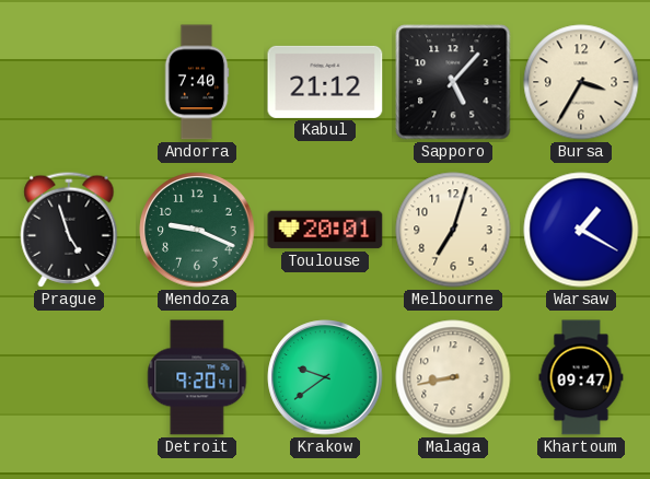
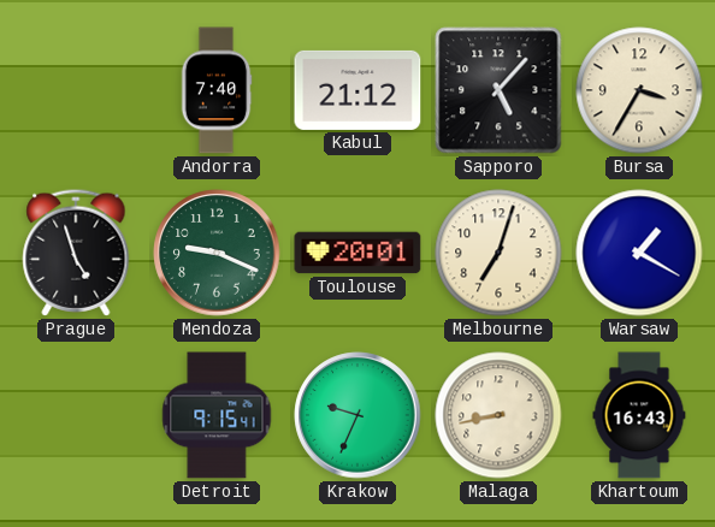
Detroit: 9:20 -> 9:15
Krakow: 9:39 -> 9:34
Khartoum: 09:47 -> 16:43
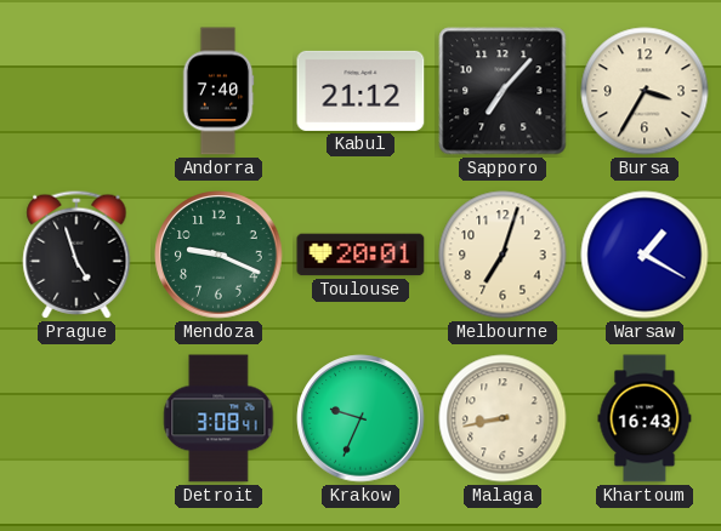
Sapporo: 5:07 -> 7:07
Detroit: 9:15 -> 3:08
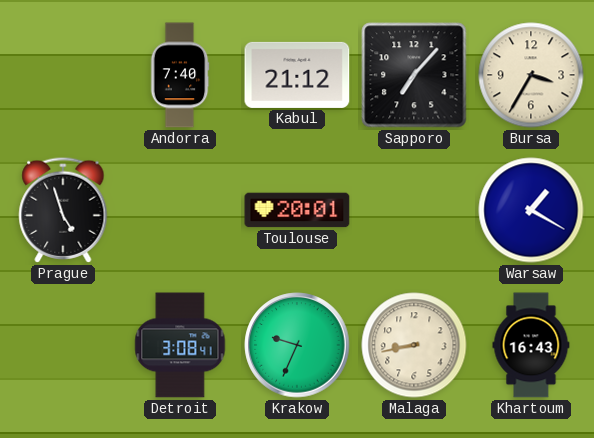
Mendoza: 9:19 -> none
Melbourne: 7:03 -> none
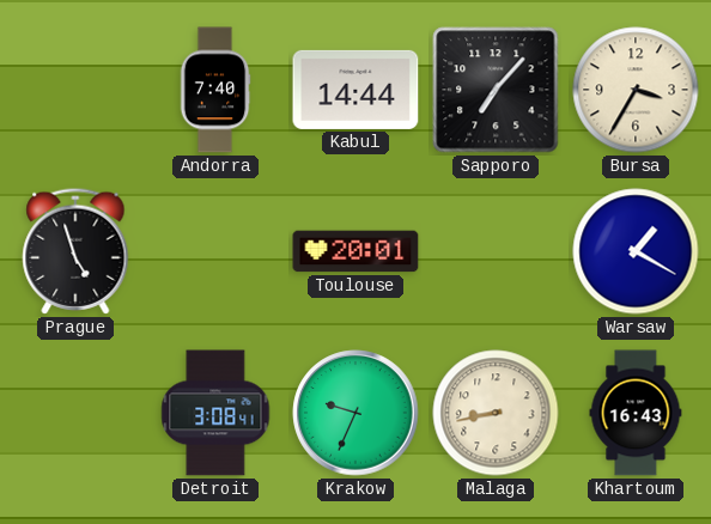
Kabul: 21:12 -> 14:44
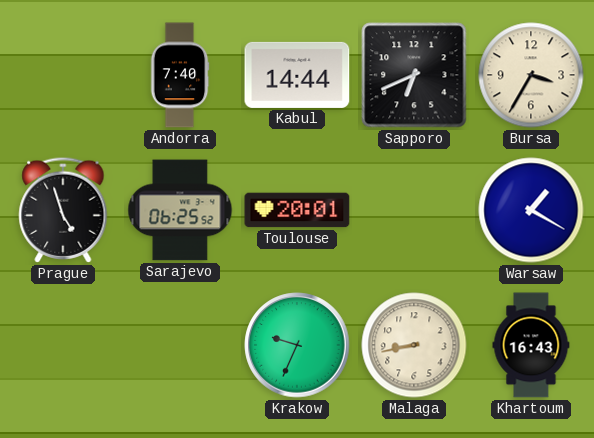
Sapporo: 7:07 -> 6:41
Sarajevo: none -> 06:25
Detroit: 3:08 -> none
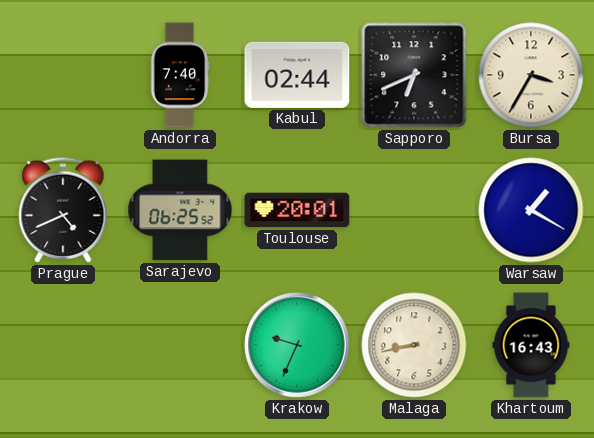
Kabul: 14:44 -> 02:44
Prague: 4:57 -> 4:41
